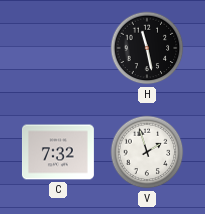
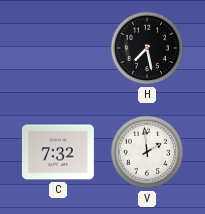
H: 11:28 -> 7:28
V: 1:57 -> 1:59
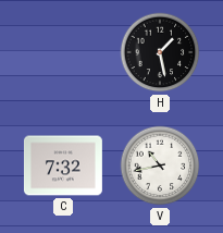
H: 7:28 -> 1:28
V: 1:59 -> 10:43
